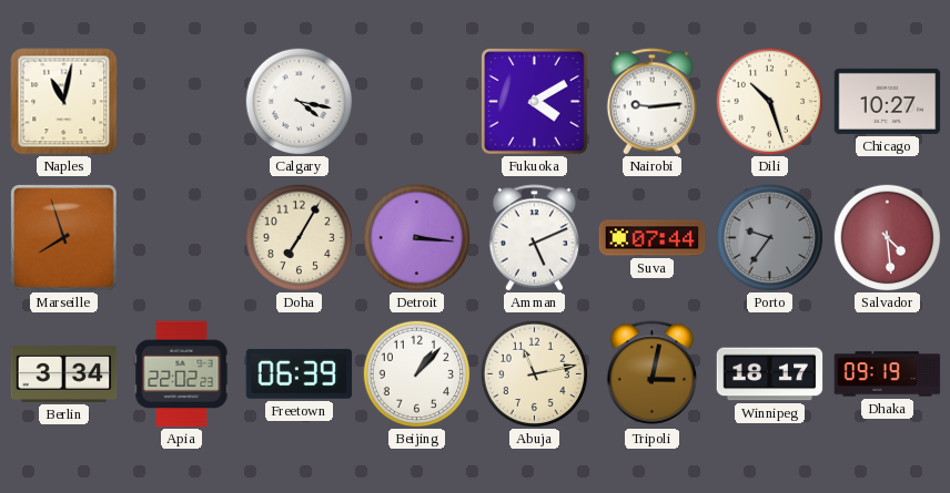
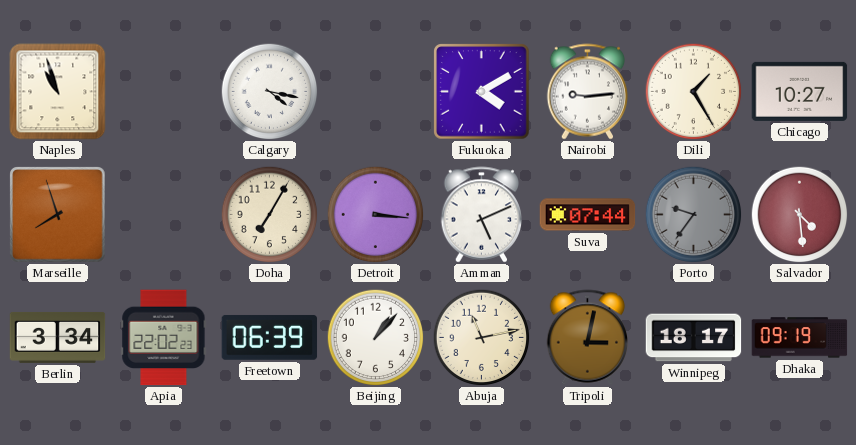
Naples: 11:02 -> 10:57
Dili: 10:27 -> 1:25
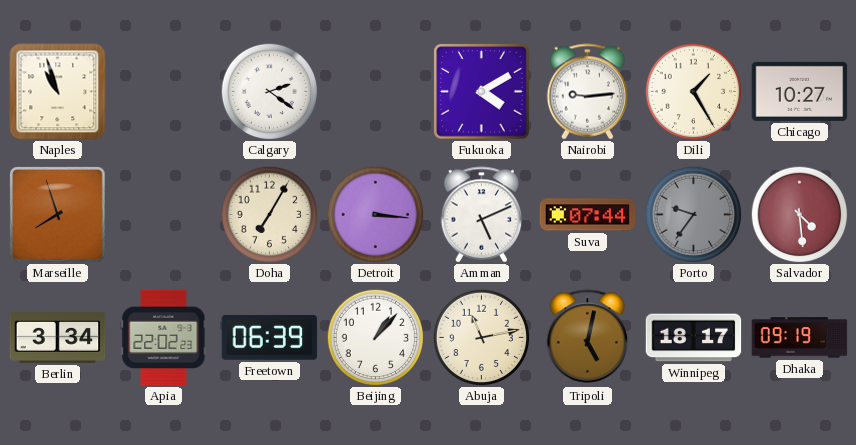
Calgary: 4:17 -> 2:21
Tripoli: 3:02 -> 5:02
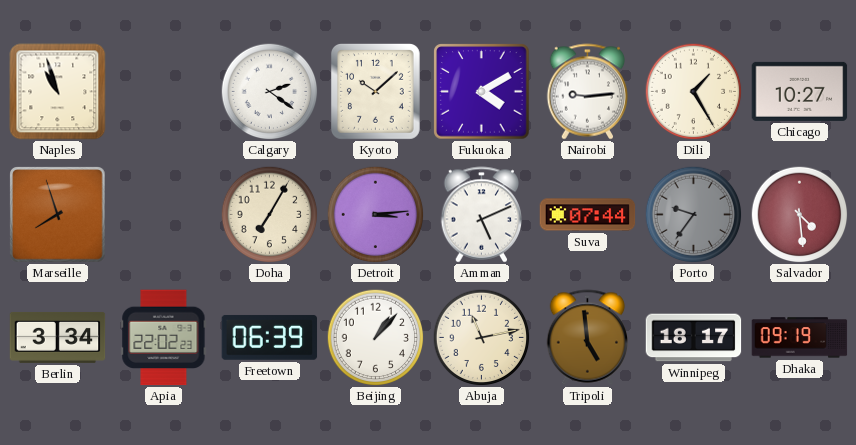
Kyoto: none -> 10:08
Detroit: 3:16 -> 3:14
Tripoli: 5:02 -> 4:59
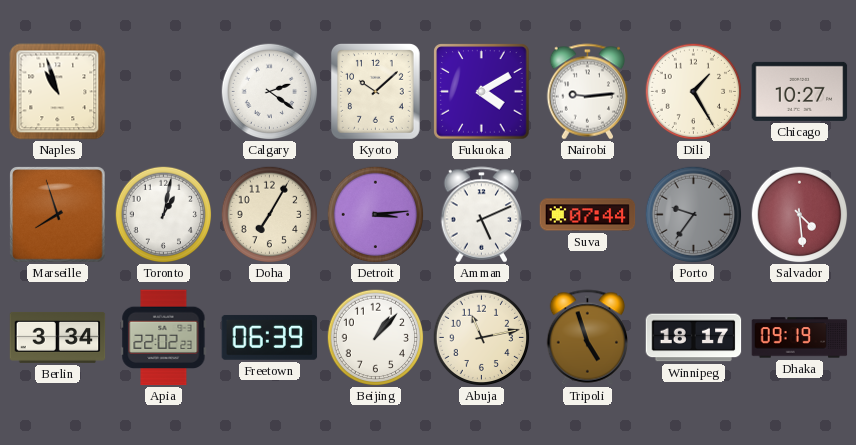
Toronto: none -> 1:02
Tripoli: 4:59 -> 4:57
